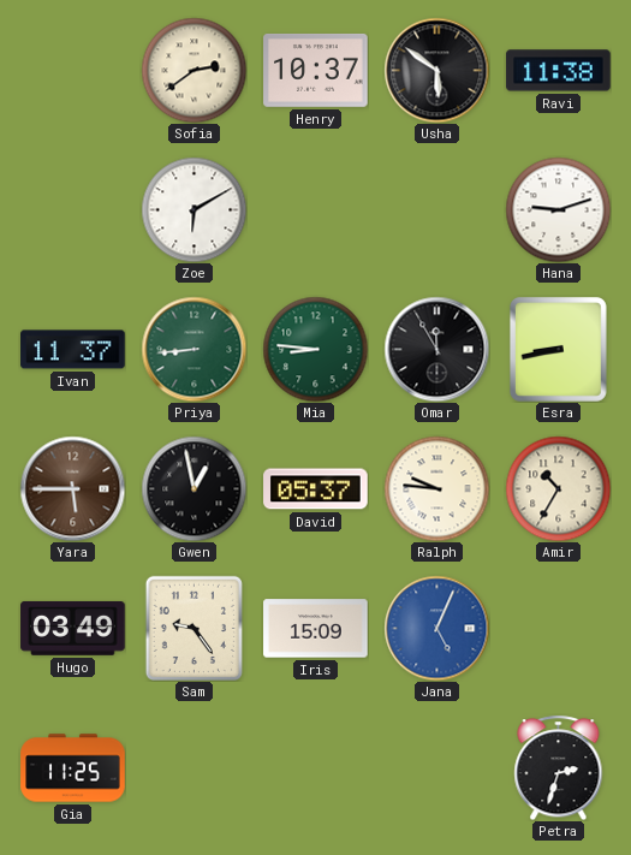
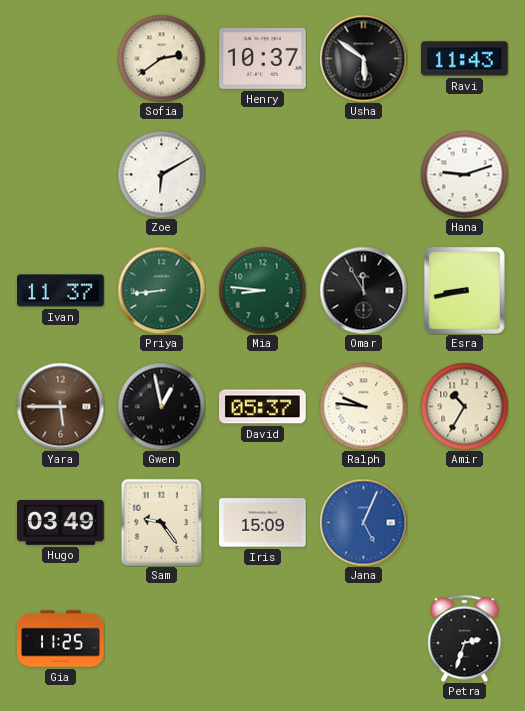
Ravi: 11:38 -> 11:43
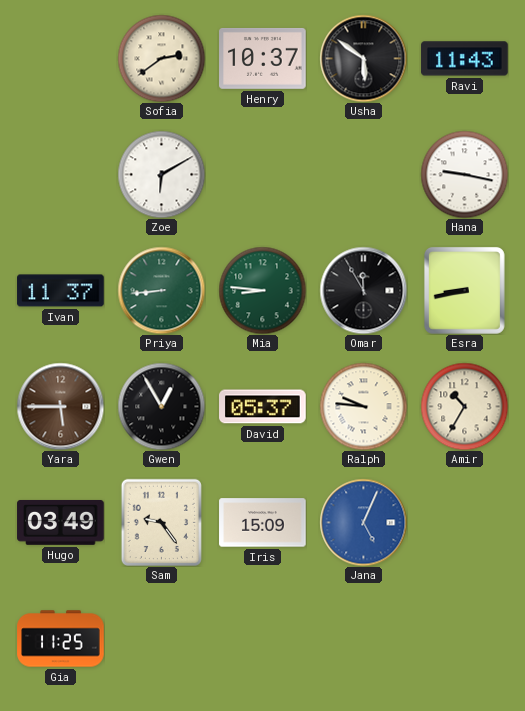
Hana: 9:12 -> 9:17
Gwen: 12:58 -> 12:55
Petra: 2:33 -> none
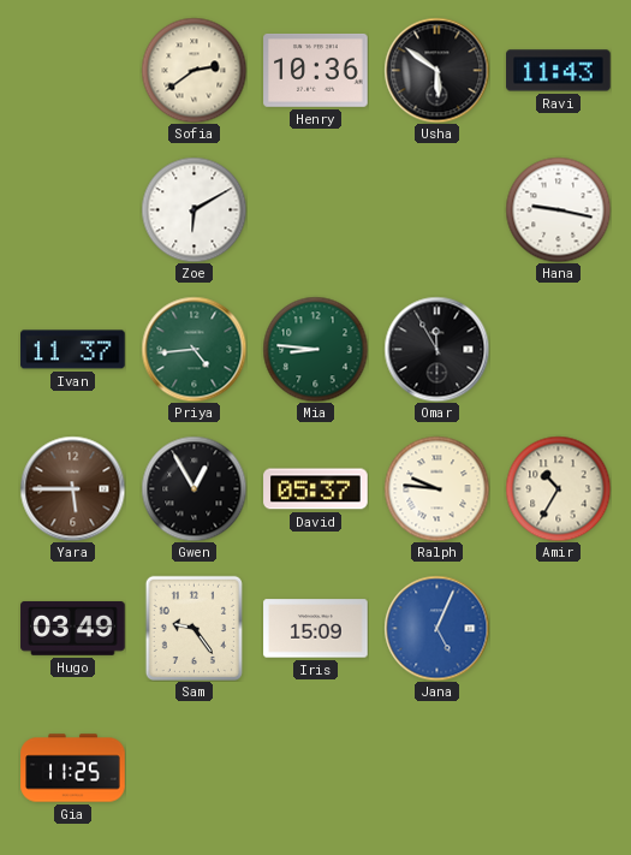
Henry: 10:37 -> 10:36
Priya: 8:44 -> 4:44
Esra: 8:43 -> none
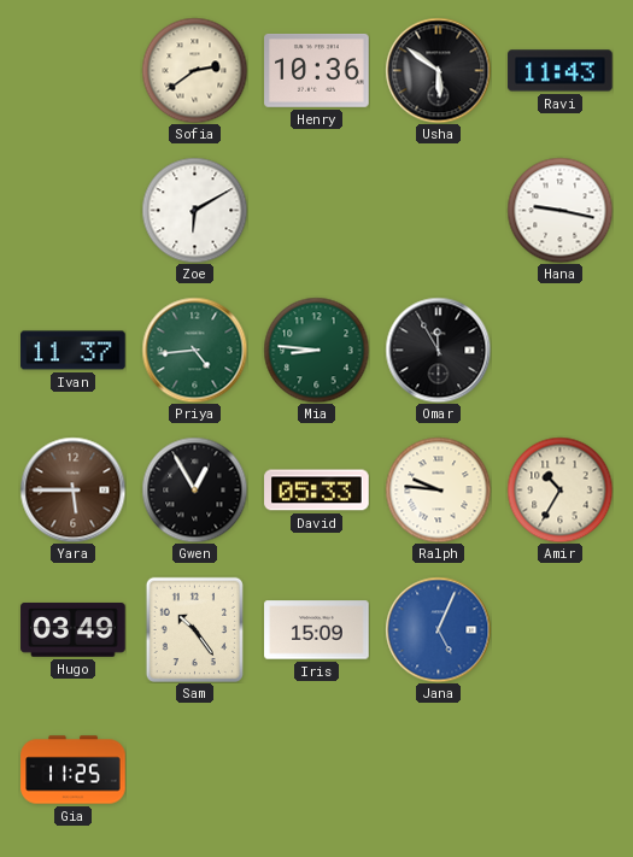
David: 05:37 -> 05:33
Sam: 9:24 -> 10:24
